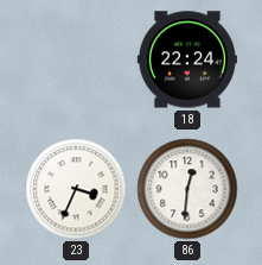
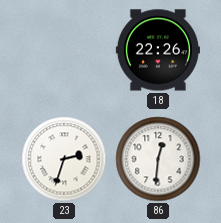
18: 22:24 -> 22:26
23: 3:34 -> 2:33
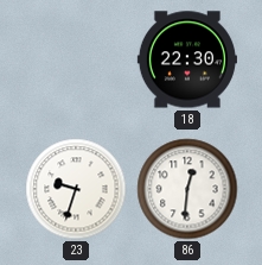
18: 22:26 -> 22:30
23: 2:33 -> 9:33
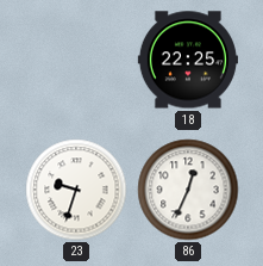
18: 22:30 -> 22:25
86: 12:31 -> 12:34
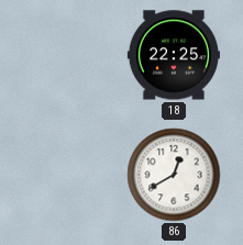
23: 9:33 -> none
86: 12:34 -> 12:40
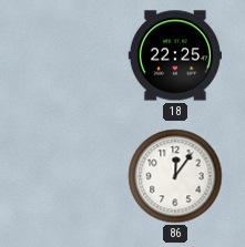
86: 12:40 -> 12:06
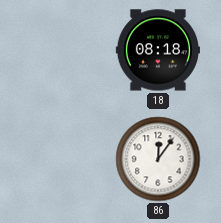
18: 22:25 -> 08:18
